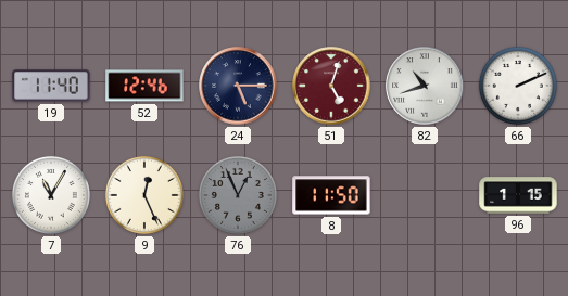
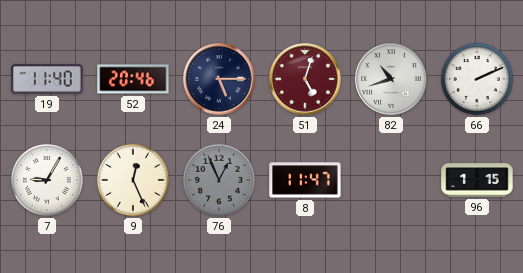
52: 12:46 -> 20:46
7: 11:05 -> 9:05
8: 11:50 -> 11:47
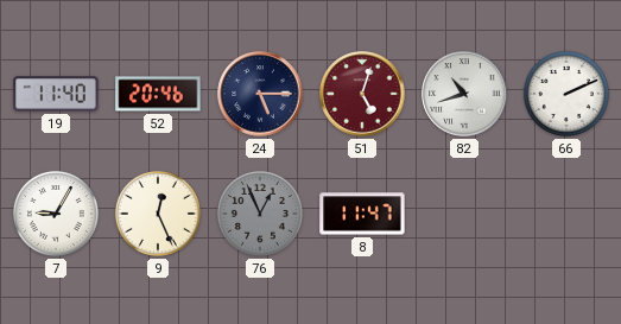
96: 1:15 -> none
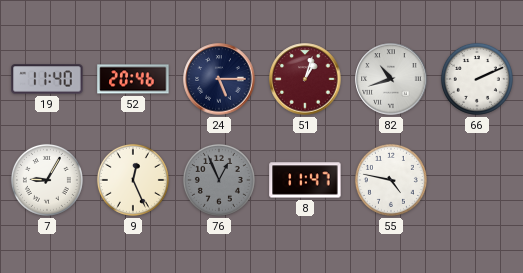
51: 5:03 -> 1:03
55: none -> 4:47
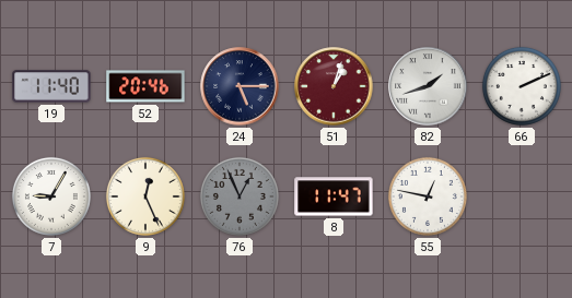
82: 10:42 -> 1:42
55: 4:47 -> 12:47
